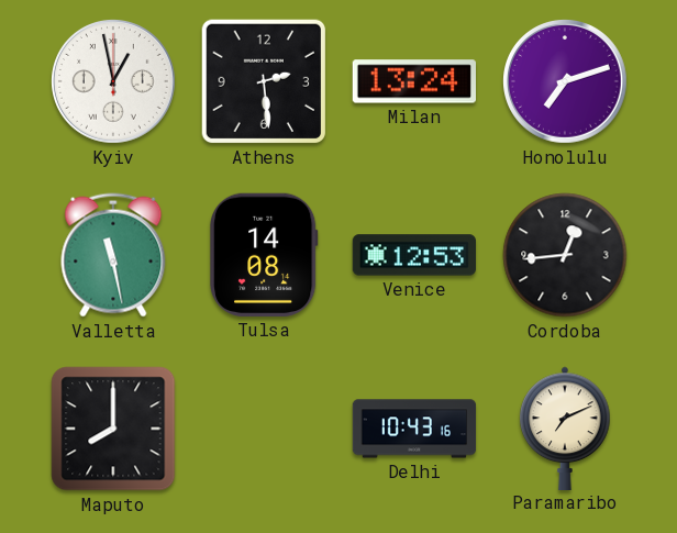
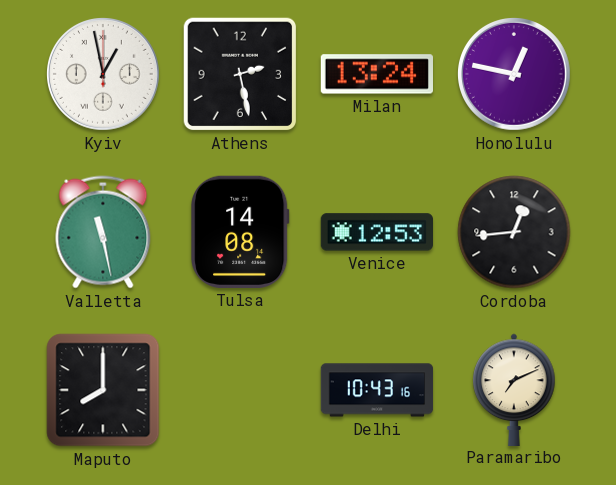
Athens: 2:29 -> 2:28
Honolulu: 7:12 -> 12:47
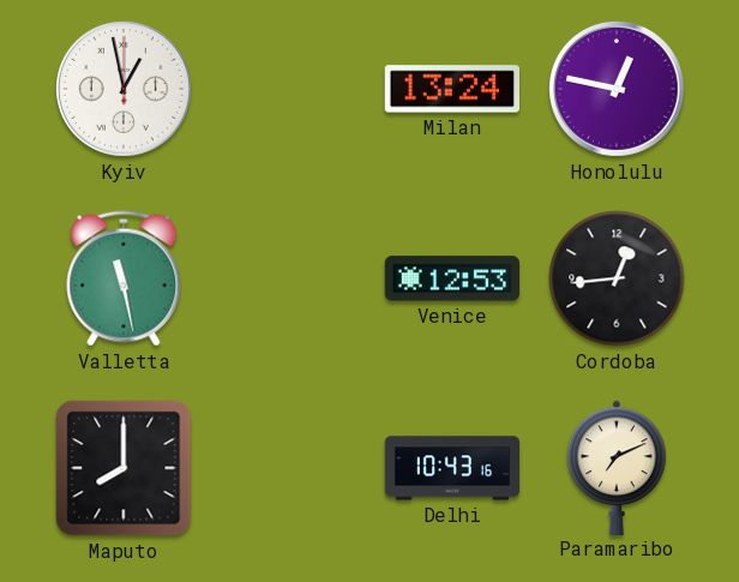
Athens: 2:28 -> none
Tulsa: 14:08 -> none
